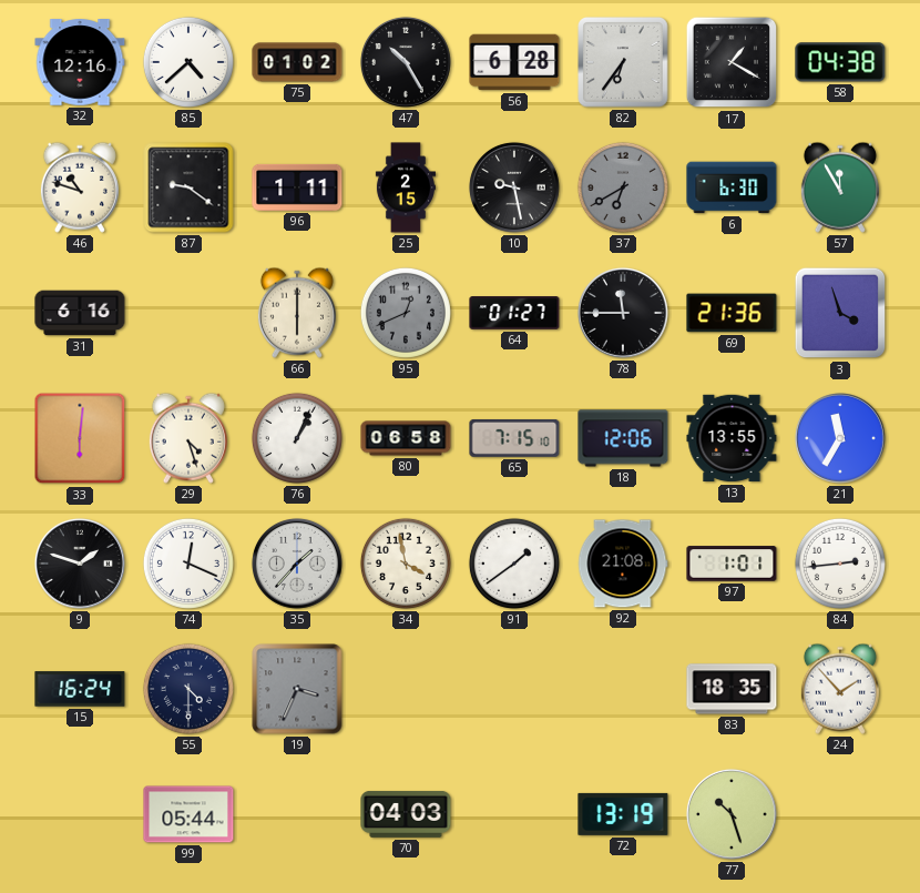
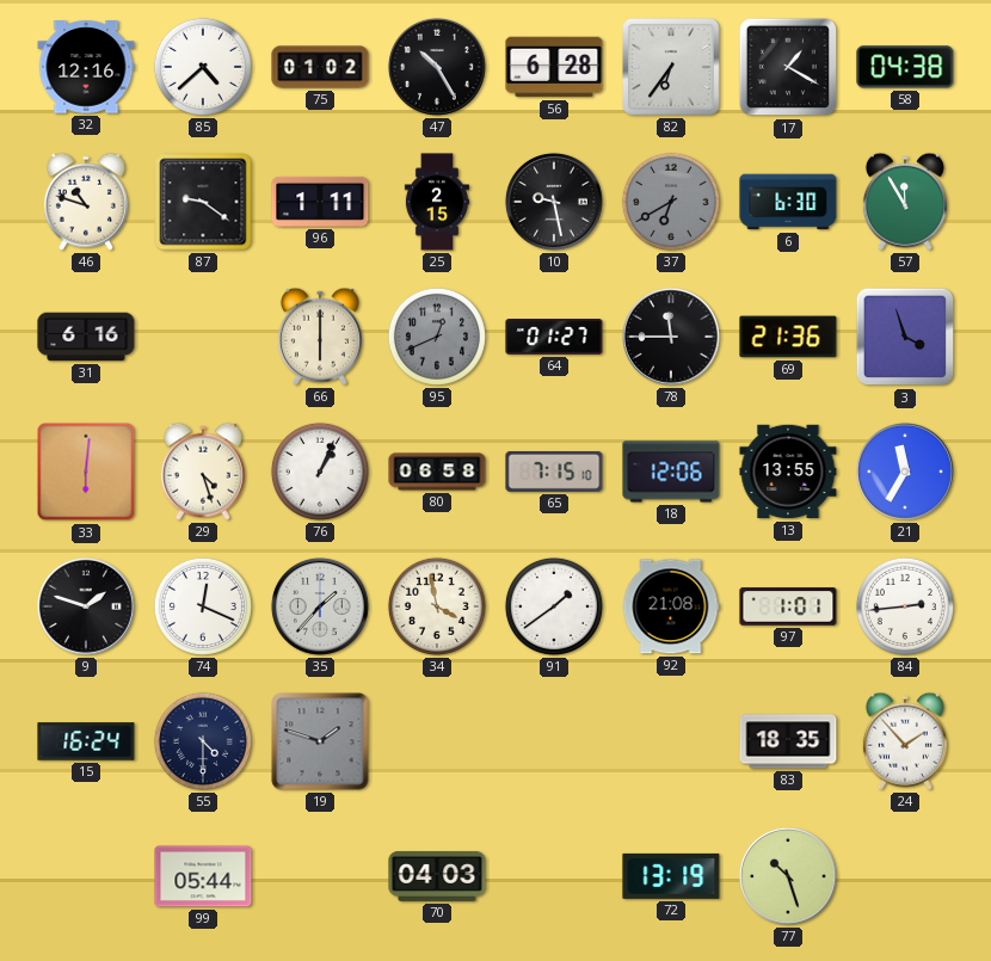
19: 3:34 -> 1:48
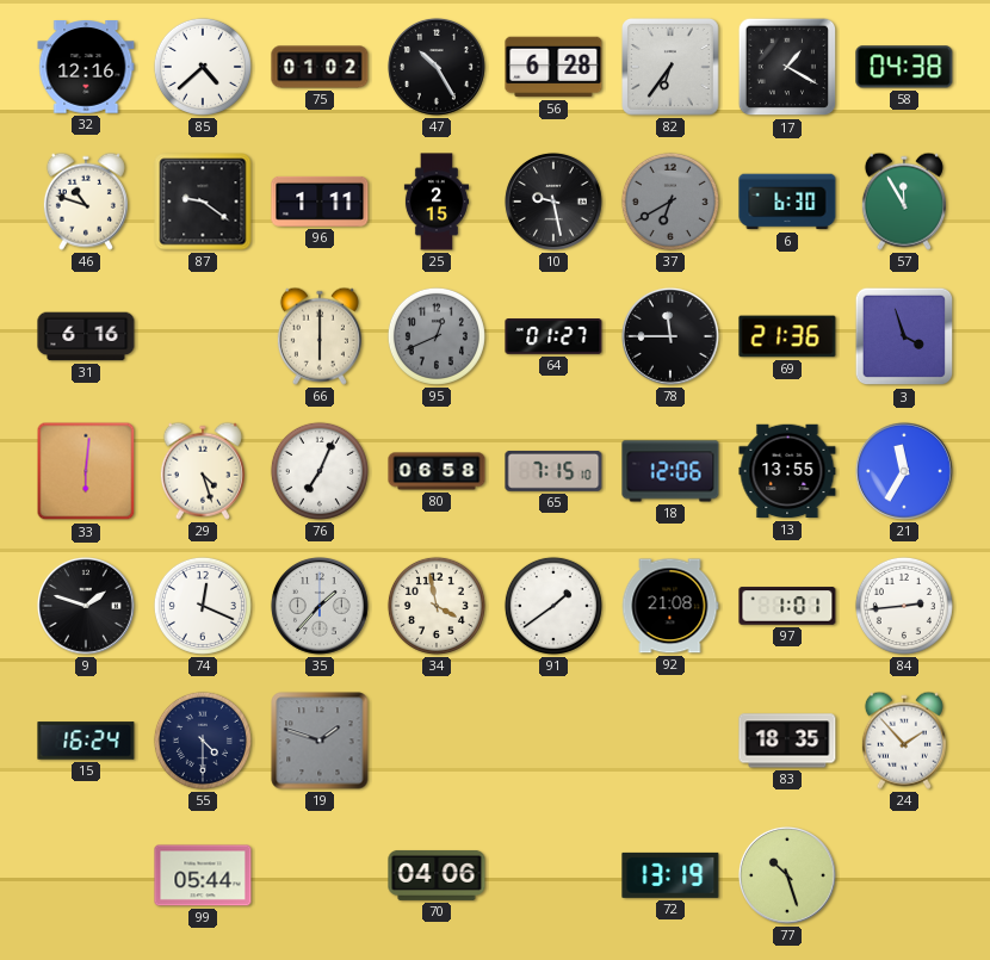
76: 1:04 -> 7:04
70: 04:03 -> 04:06
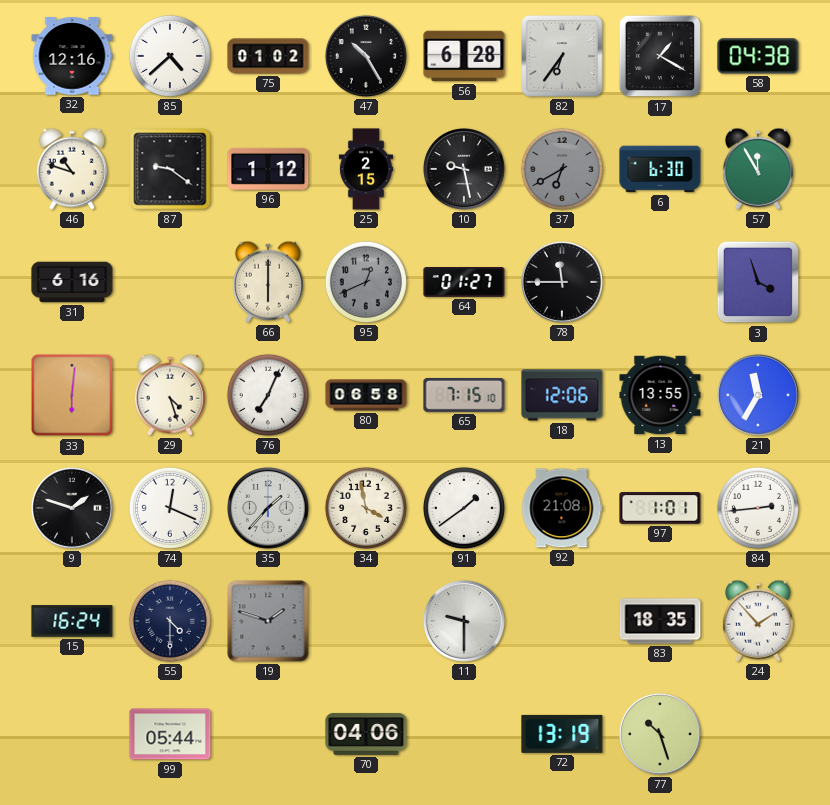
96: 1:11 -> 1:12
69: 21:36 -> none
11: none -> 9:30
